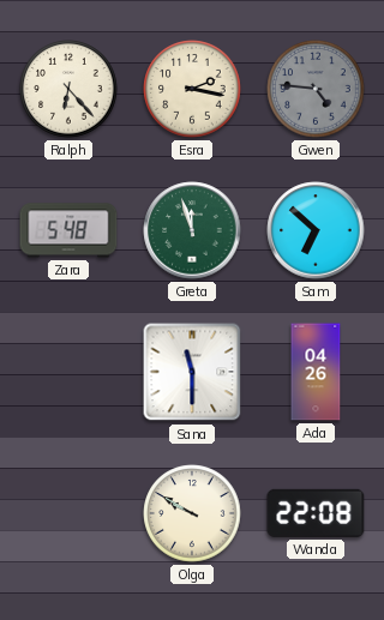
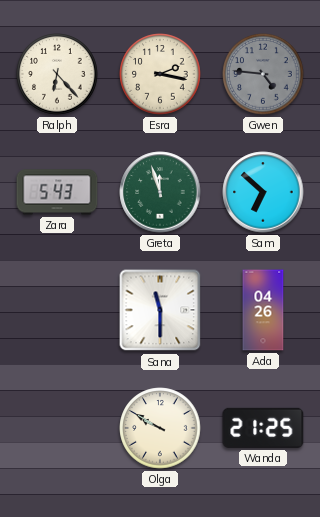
Zara: 5:48 -> 5:43
Wanda: 22:08 -> 21:25
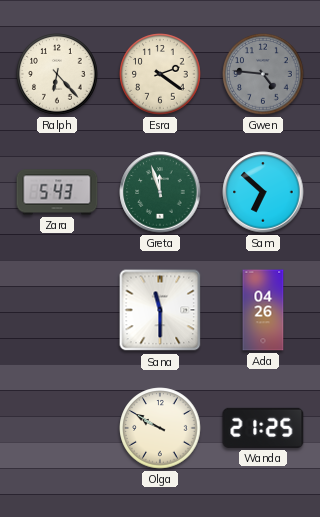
Esra: 2:17 -> 2:21
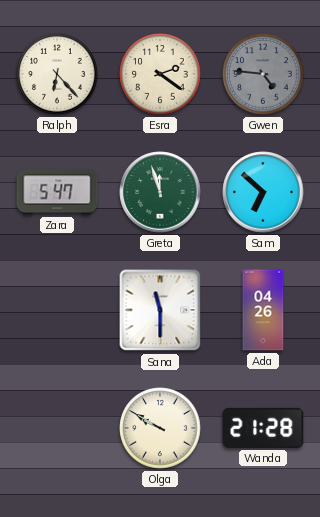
Zara: 5:43 -> 5:47
Wanda: 21:25 -> 21:28
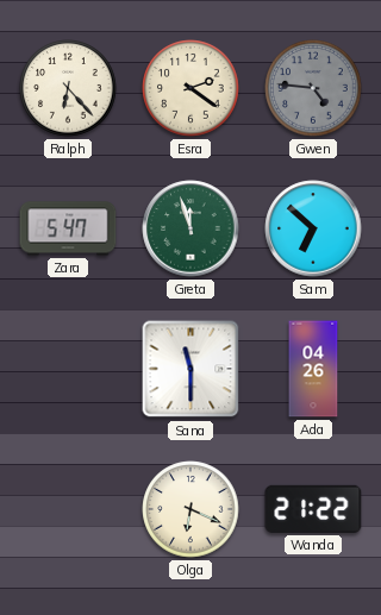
Olga: 9:50 -> 6:19
Wanda: 21:28 -> 21:22
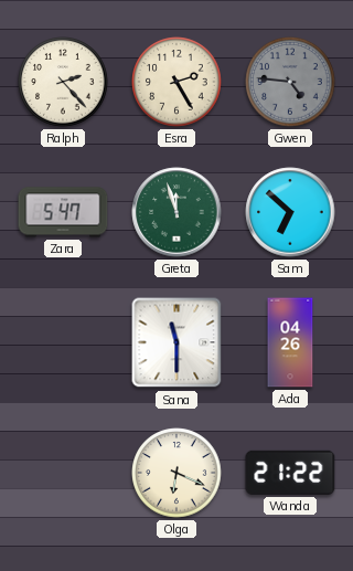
Ralph: 6:23 -> 2:23
Esra: 2:21 -> 2:25
